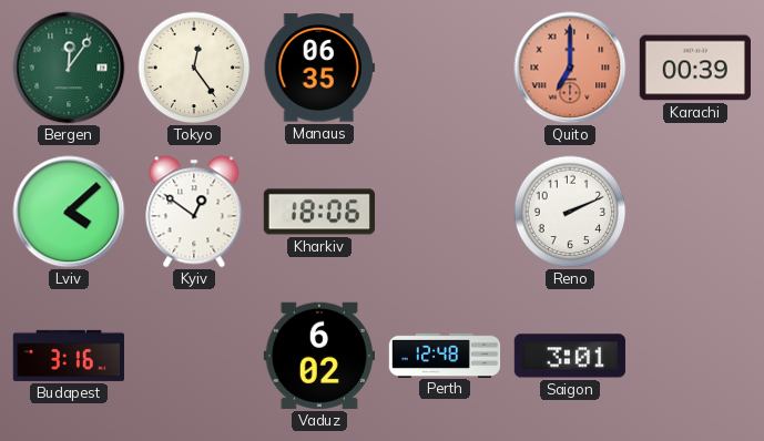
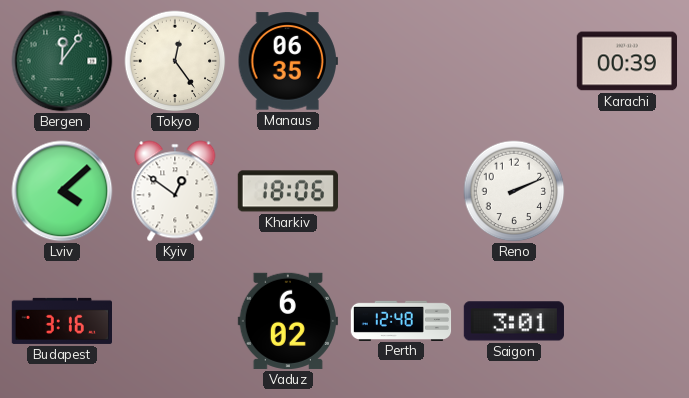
Quito: 7:00 -> none
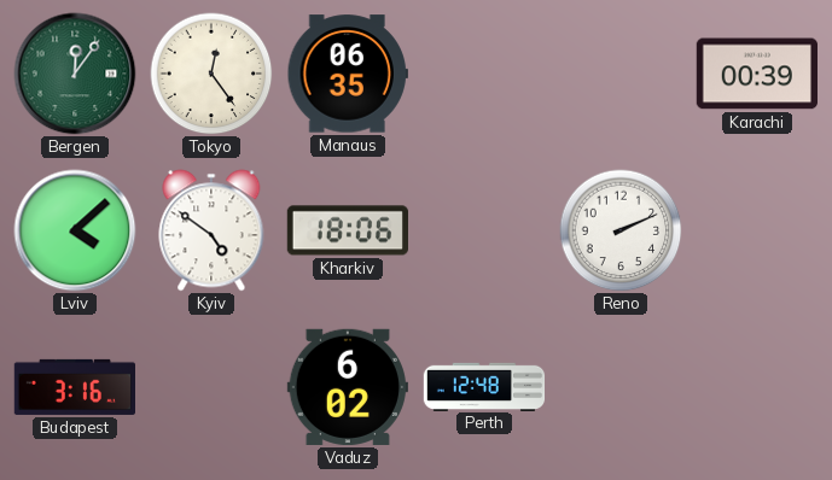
Kyiv: 12:51 -> 4:51
Saigon: 3:01 -> none
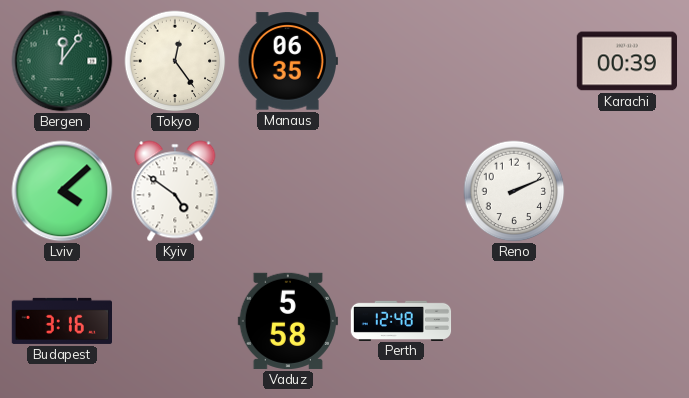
Kharkiv: 18:06 -> none
Vaduz: 6:02 -> 5:58
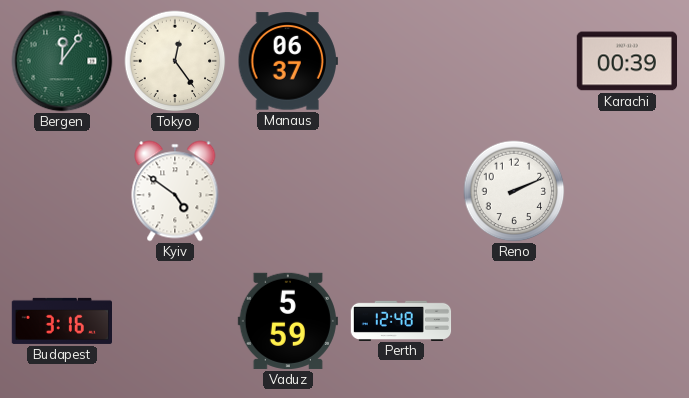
Manaus: 06:35 -> 06:37
Lviv: 4:08 -> none
Vaduz: 5:58 -> 5:59
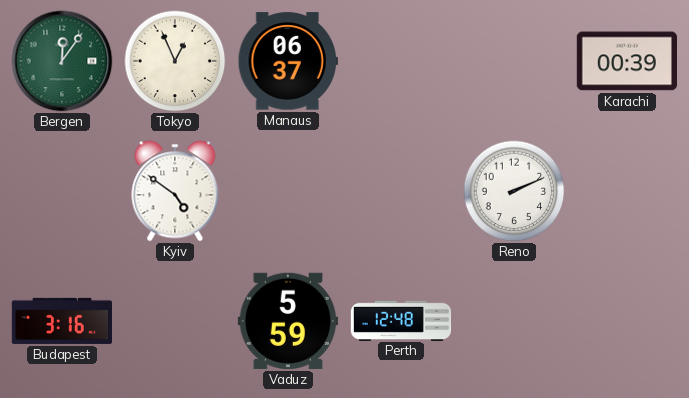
Tokyo: 12:24 -> 12:56
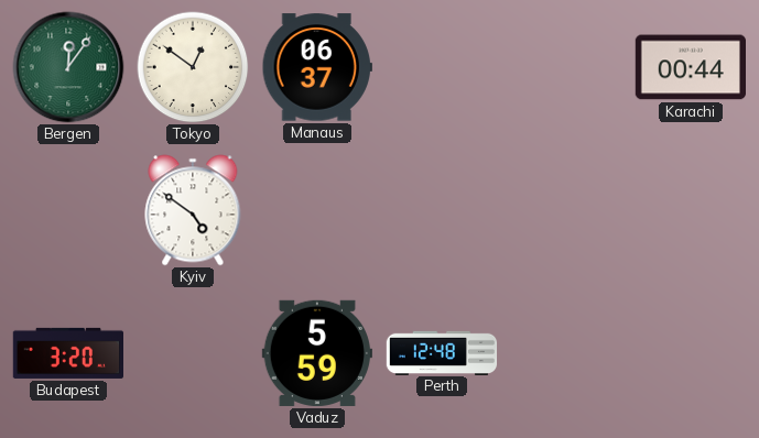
Tokyo: 12:56 -> 12:51
Karachi: 00:39 -> 00:44
Reno: 2:11 -> none
Budapest: 3:16 -> 3:20
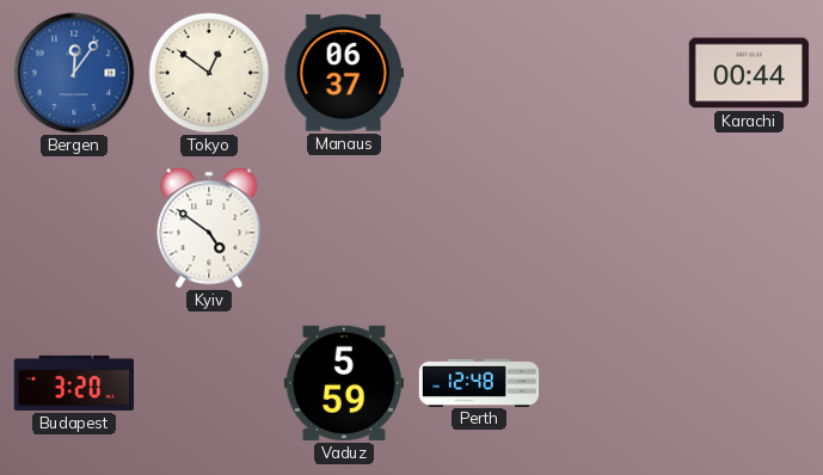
Bergen dial: green -> blue
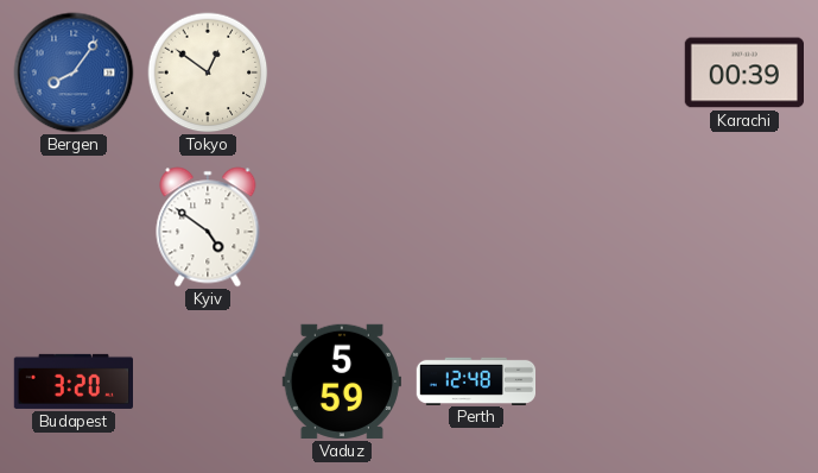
Bergen: 12:06 -> 8:06
Manaus: 06:37 -> none
Karachi: 00:44 -> 00:39
